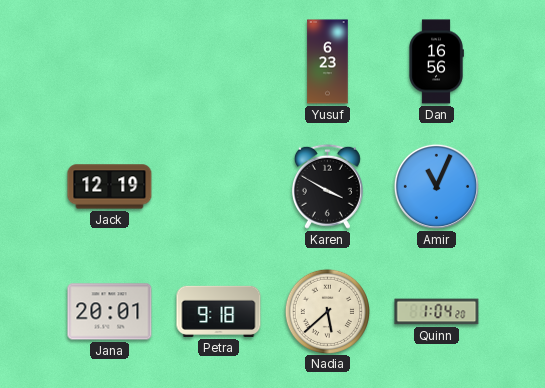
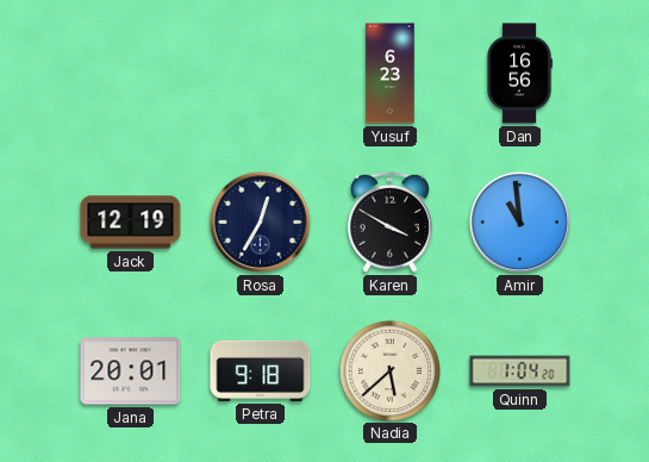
Rosa: none -> 12:35
Amir: 11:04 -> 10:59
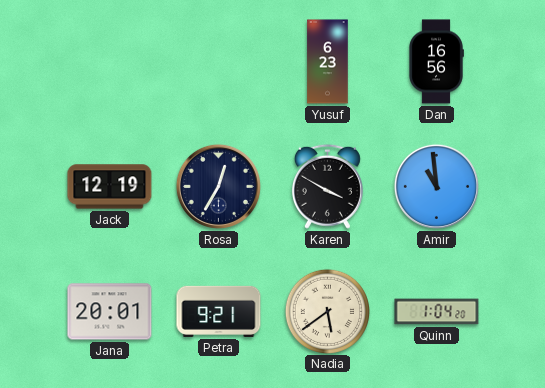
Petra: 9:18 -> 9:21
Nadia: 5:38 -> 5:39
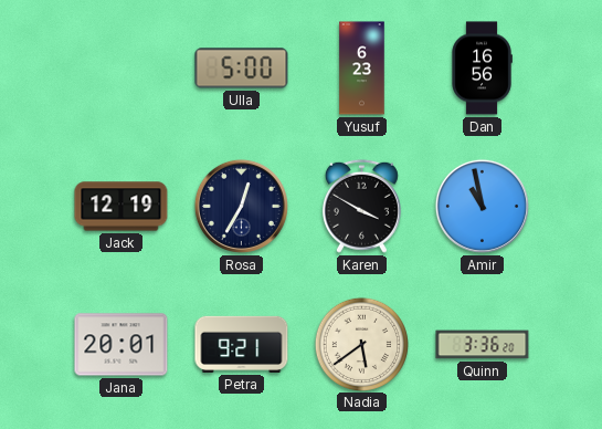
Ulla: none -> 5:00
Amir: 10:59 -> 10:58
Quinn: 1:04 -> 3:36
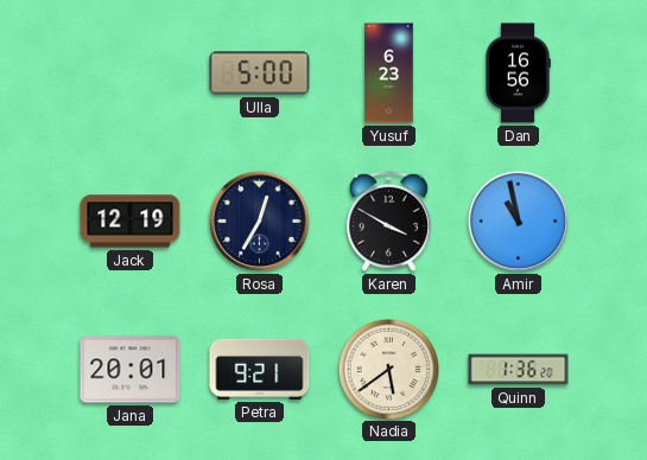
Quinn: 3:36 -> 1:36
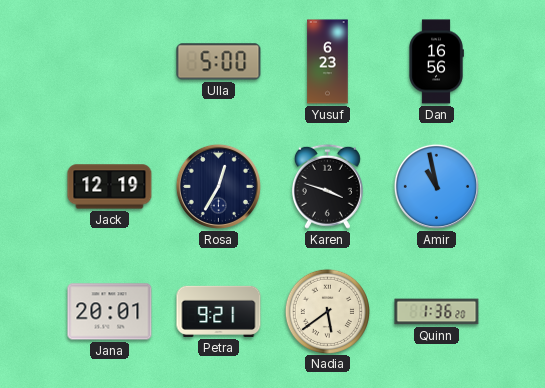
Karen: 3:50 -> 3:48
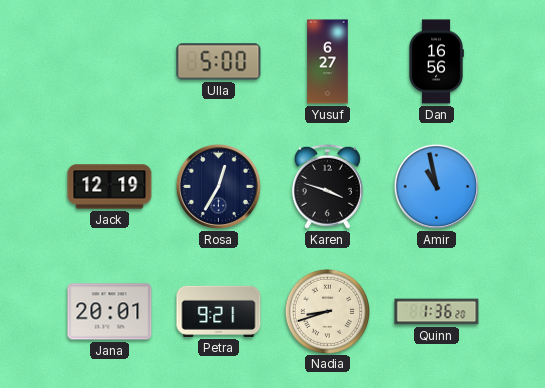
Yusuf: 6:23 -> 6:27
Nadia: 5:39 -> 8:42
